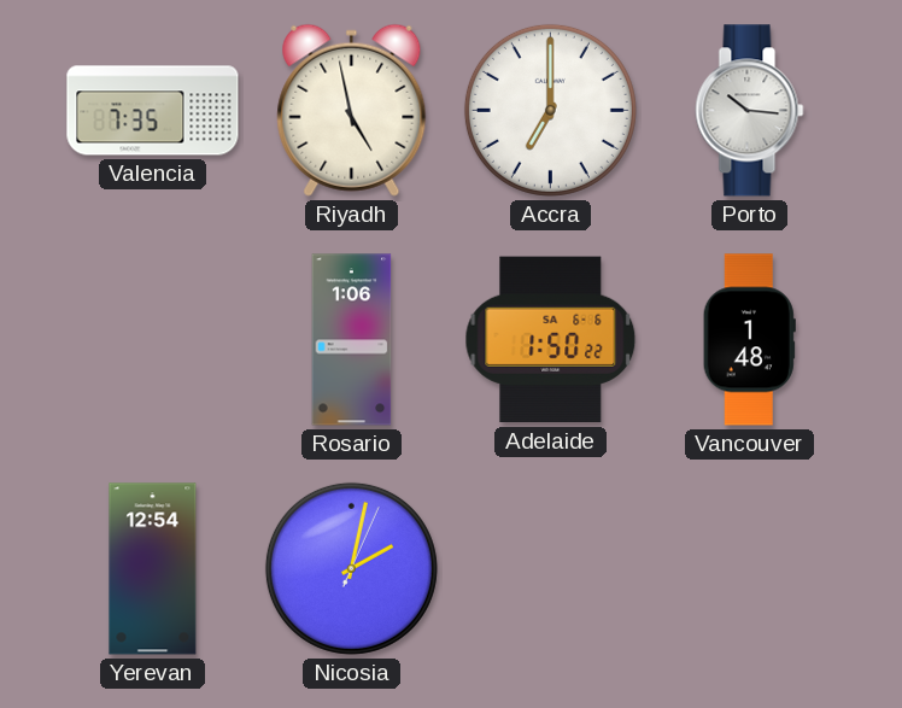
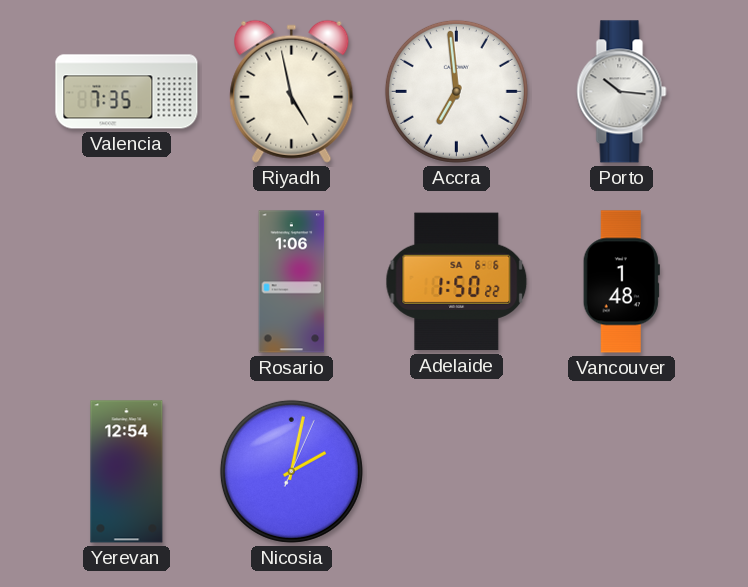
Accra: 7:00 -> 6:59
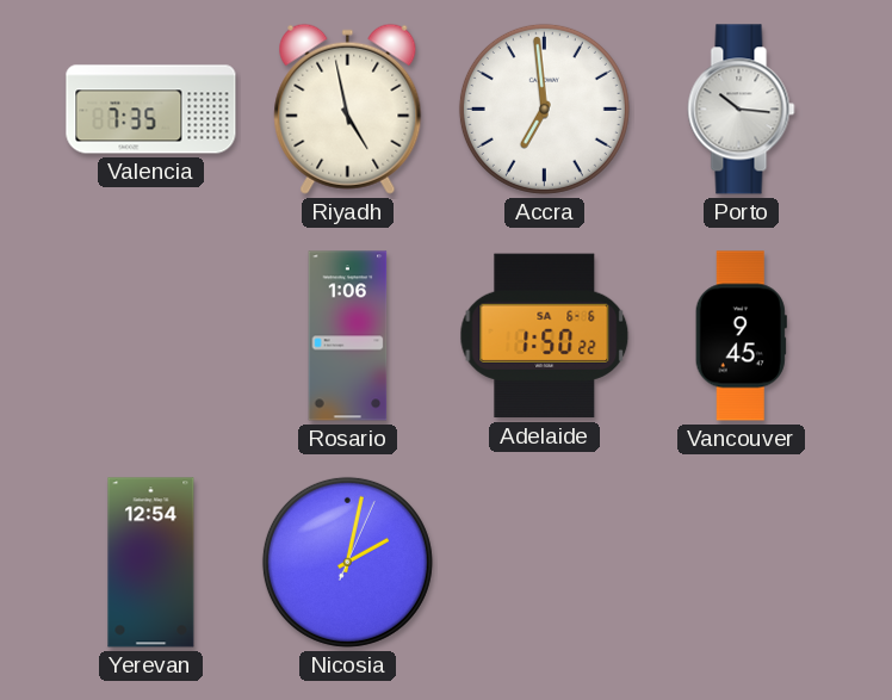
Vancouver: 1:48 -> 9:45
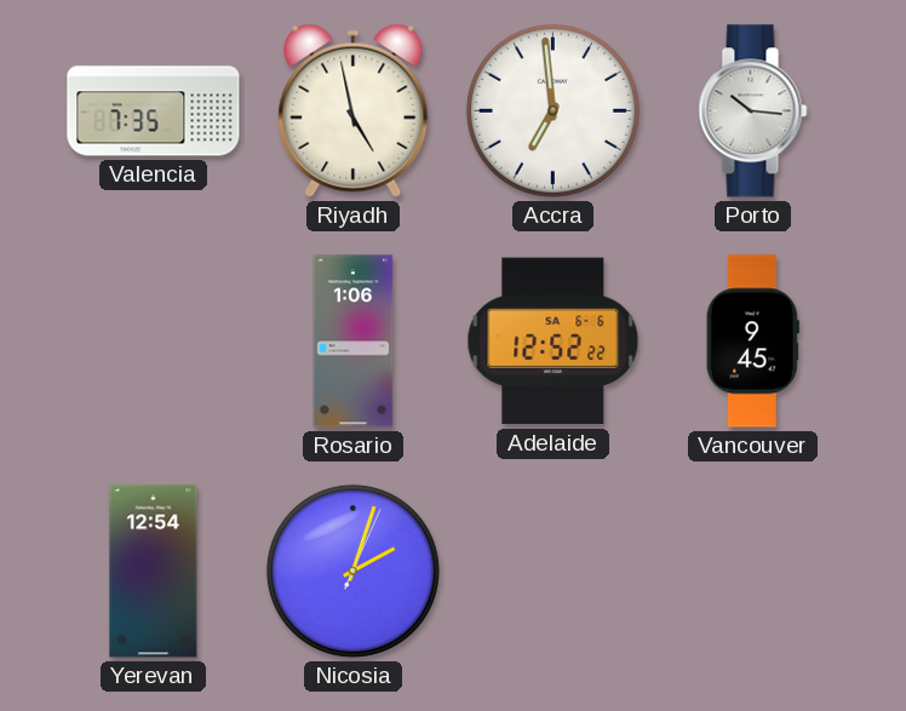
Adelaide: 1:50 -> 12:52
Nicosia: 2:02 -> 2:03
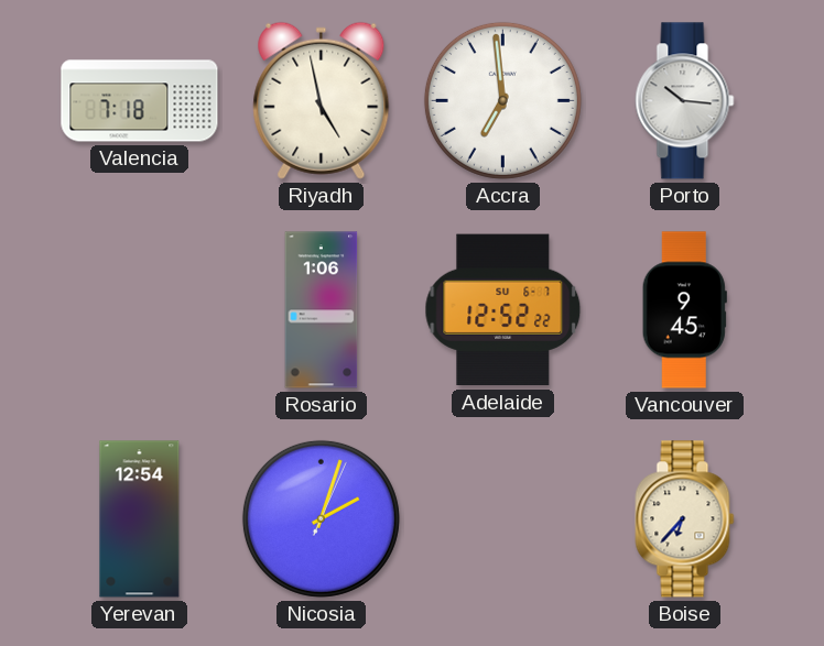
Valencia: 7:35 -> 7:18
Adelaide date: SA 6-6 -> SU 6-7
Boise: none -> 6:37
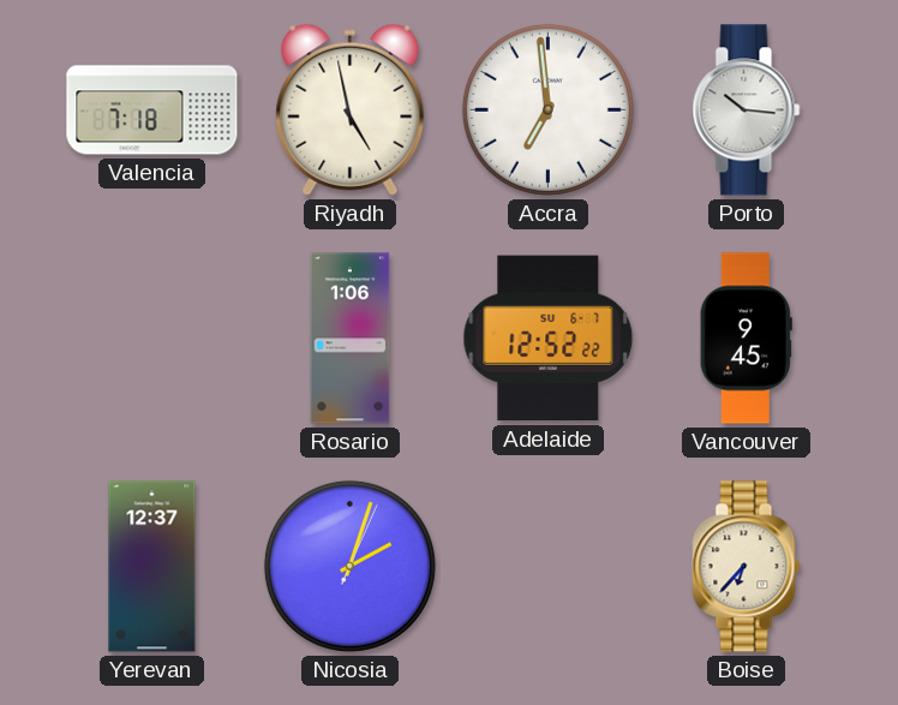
Yerevan: 12:54 -> 12:37
